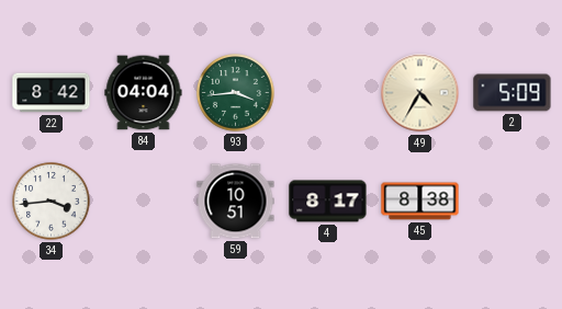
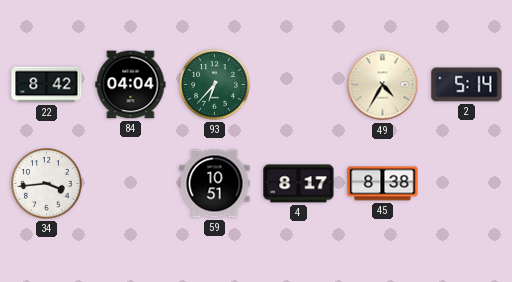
93: 3:44 -> 6:37
2: 5:09 -> 5:14
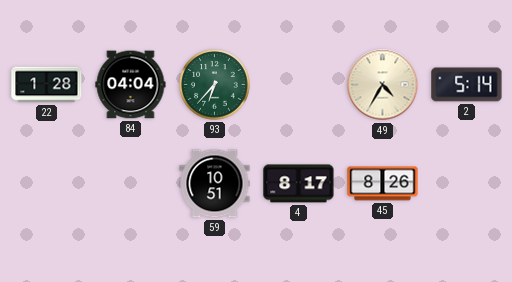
22: 8:42 -> 1:28
34: 3:44 -> none
45: 8:38 -> 8:26
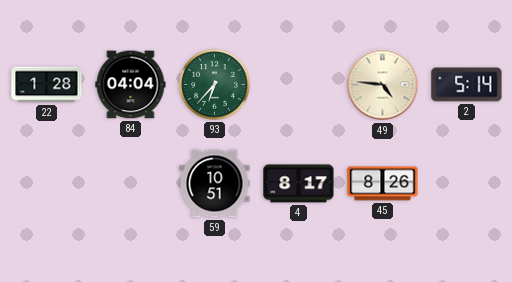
49: 4:35 -> 4:46
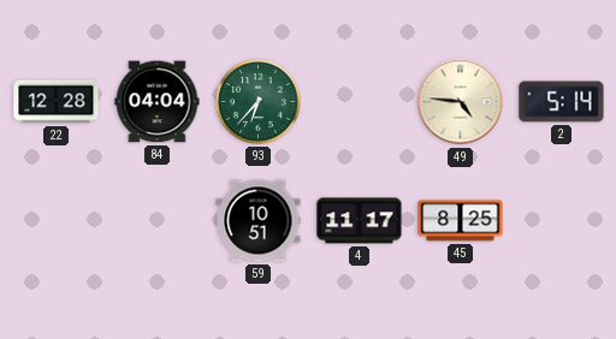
22: 1:28 -> 12:28
4: 8:17 -> 11:17
45: 8:26 -> 8:25
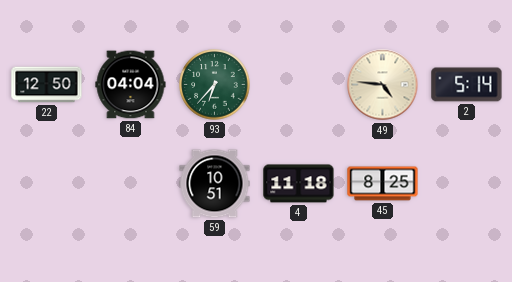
22: 12:28 -> 12:50
4: 11:17 -> 11:18
